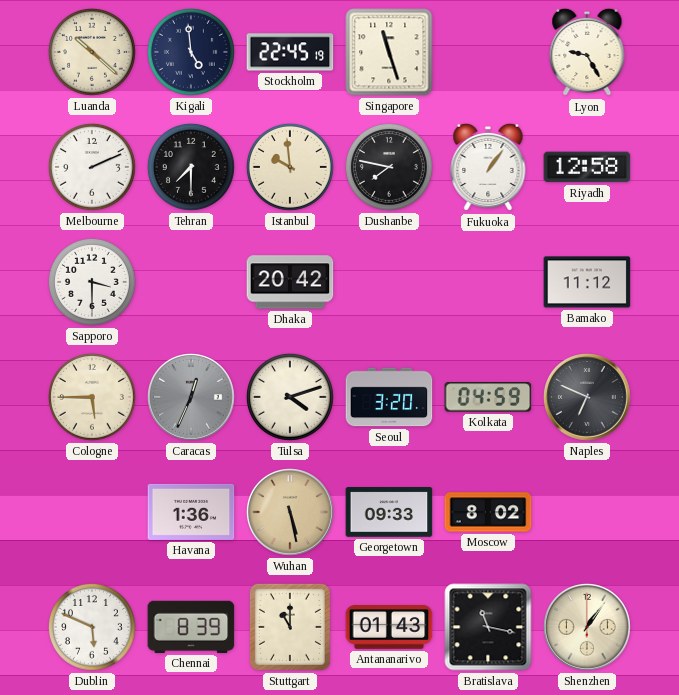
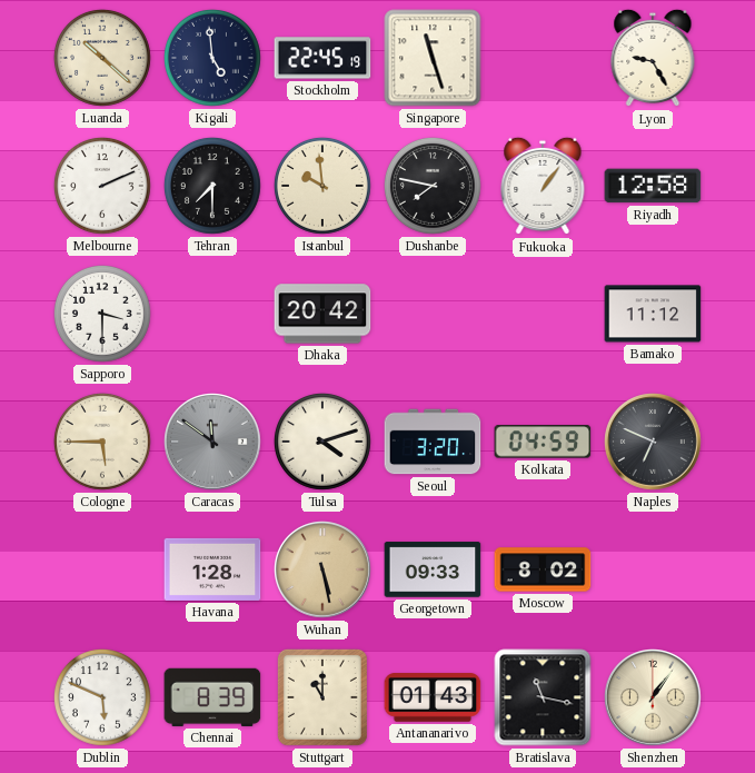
Caracas: 12:34 -> 11:51
Havana: 1:36 -> 1:28
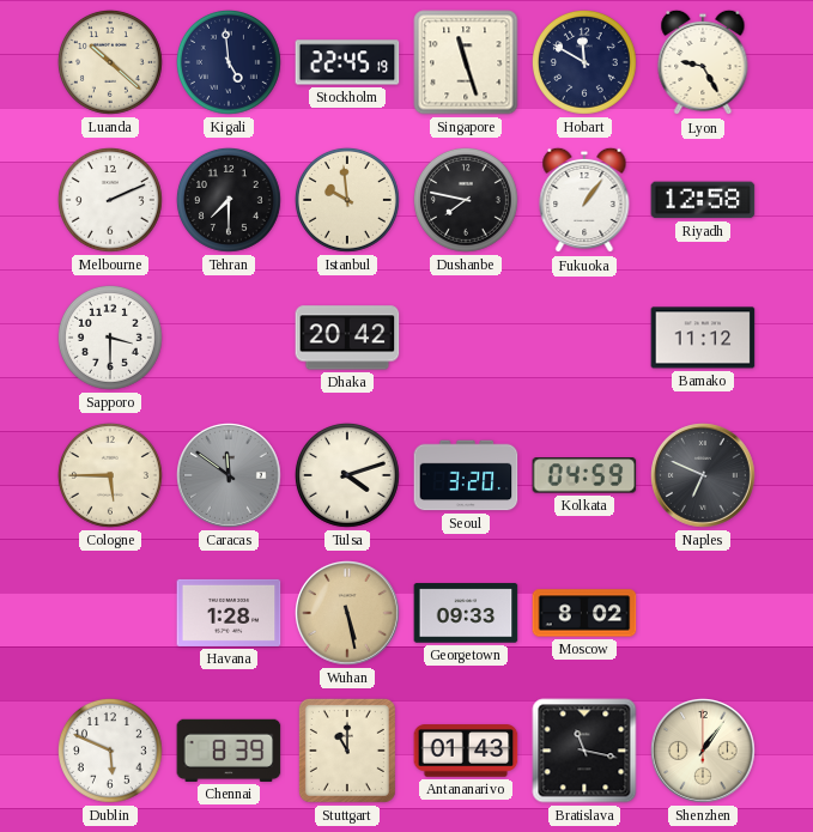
Hobart: none -> 11:50
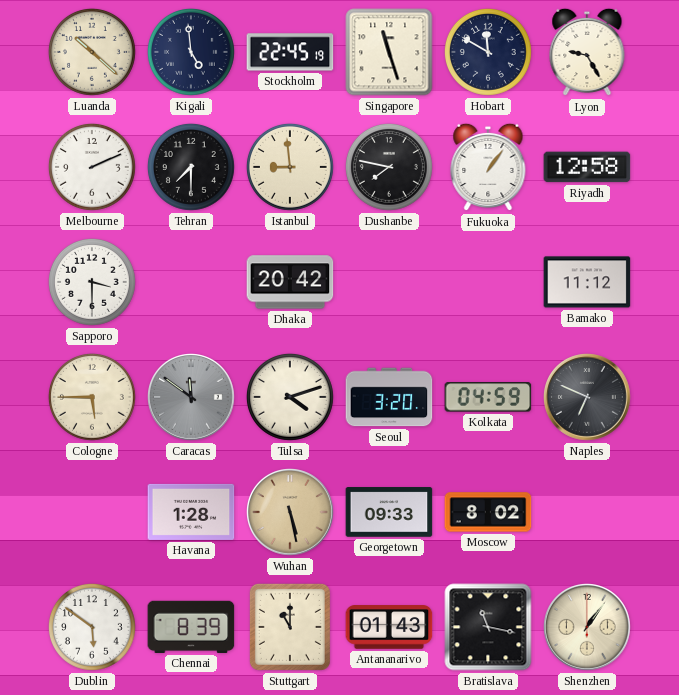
Istanbul: 9:59 -> 8:59
Dublin: 5:49 -> 5:51
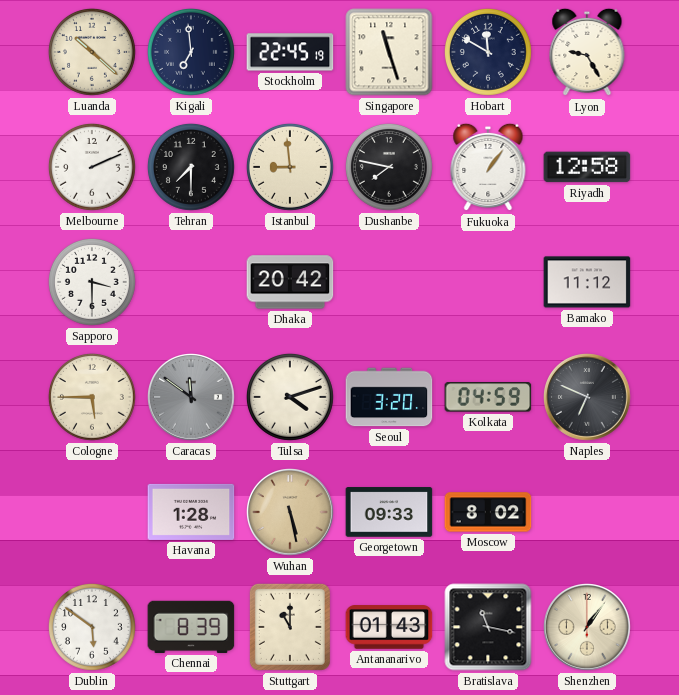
Kigali: 4:59 -> 6:59
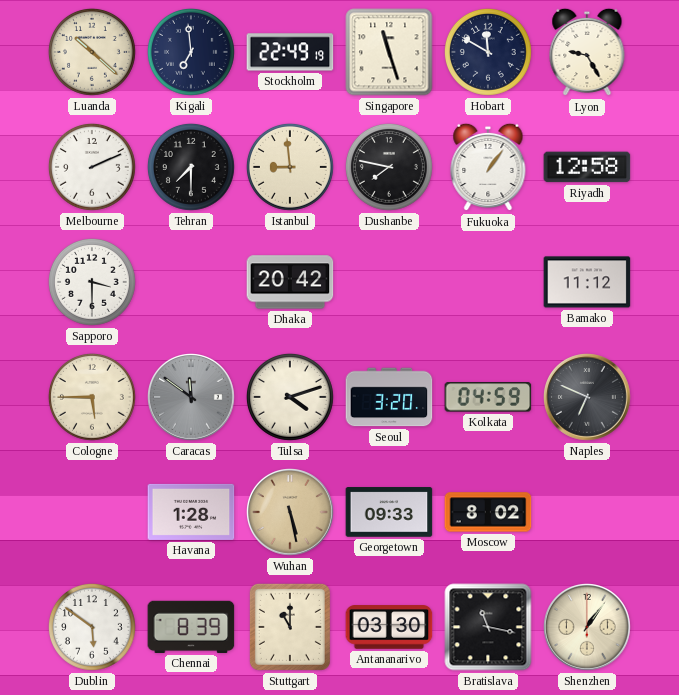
Stockholm: 22:45 -> 22:49
Antananarivo: 01:43 -> 03:30
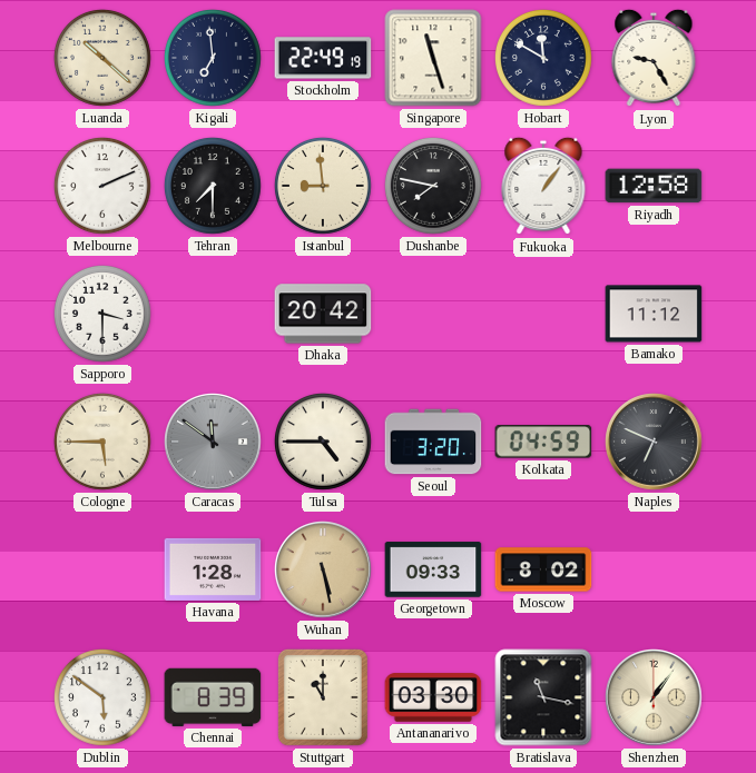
Tulsa: 4:12 -> 4:45
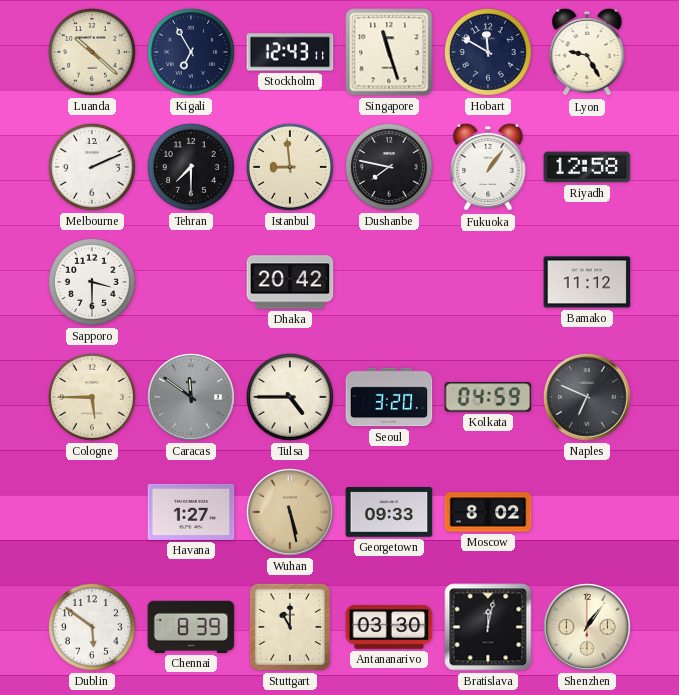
Kigali: 6:59 -> 6:55
Stockholm: 22:49 -> 12:43
Havana: 1:28 -> 1:27
Bratislava: 11:17 -> 12:02
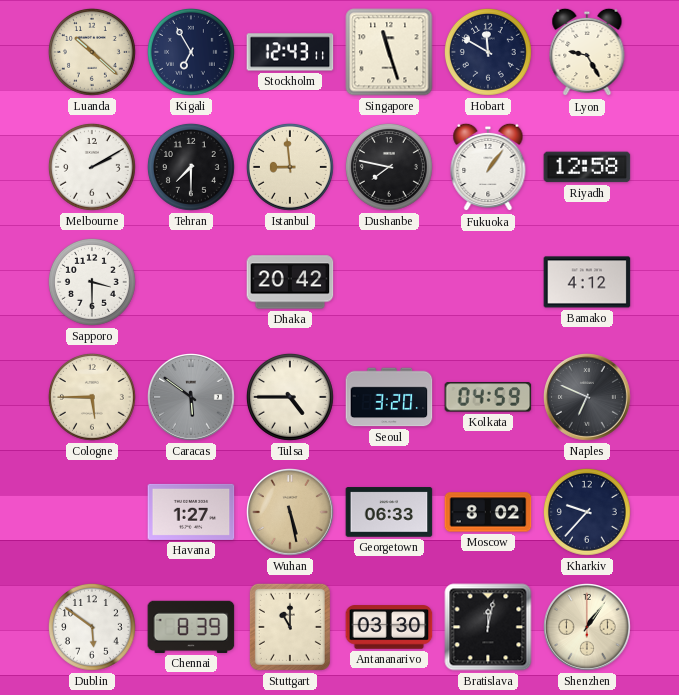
Melbourne: 2:11 -> 2:10
Bamako: 11:12 -> 4:12
Caracas: 11:51 -> 5:51
Georgetown: 09:33 -> 06:33
Kharkiv: none -> 9:37
